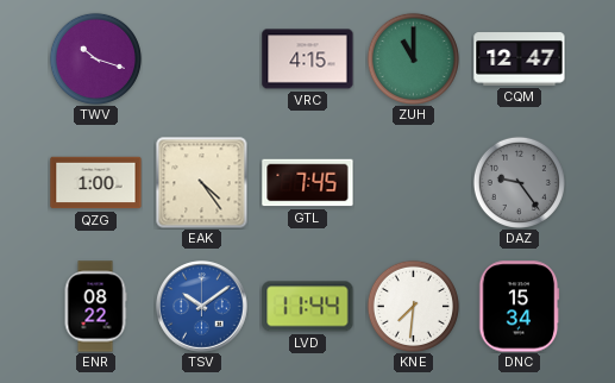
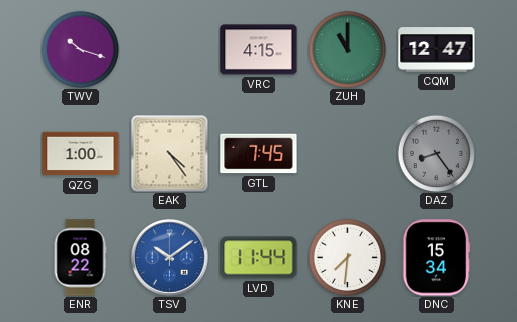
DAZ: 9:24 -> 8:24
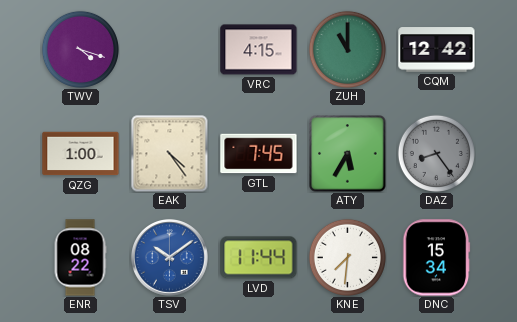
TWV: 10:18 -> 4:18
CQM: 12:47 -> 12:42
ATY: none -> 5:35
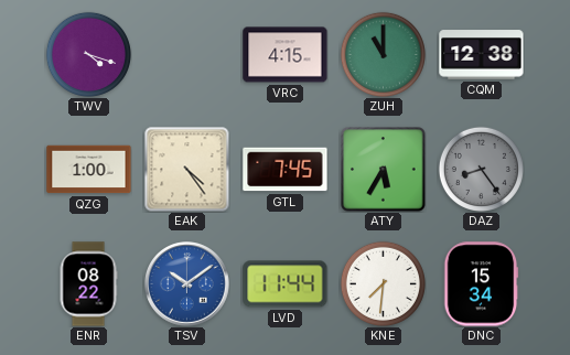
CQM: 12:42 -> 12:38
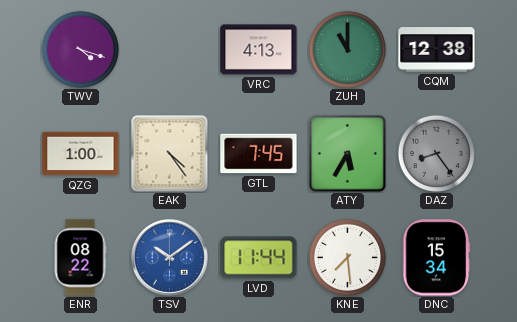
VRC: 4:15 -> 4:13
KNE: 7:31 -> 7:29
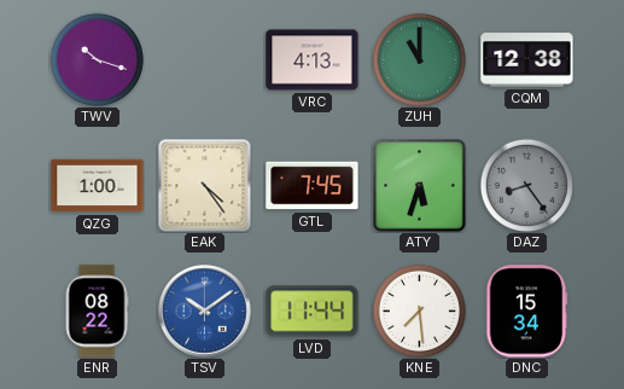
TWV: 4:18 -> 10:18
ATY: 5:35 -> 5:33
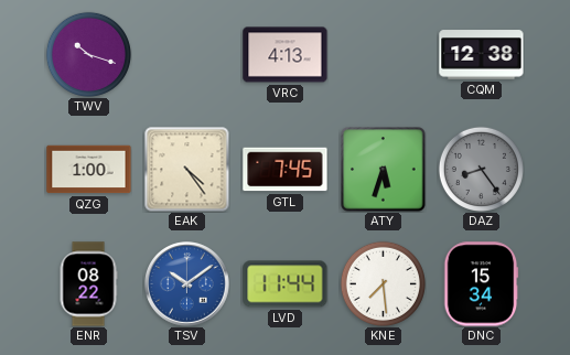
ZUH: 11:00 -> none
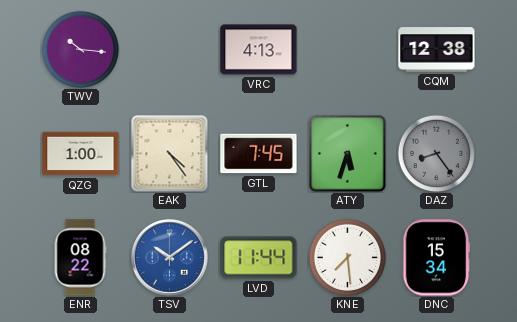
TWV: 10:18 -> 10:16
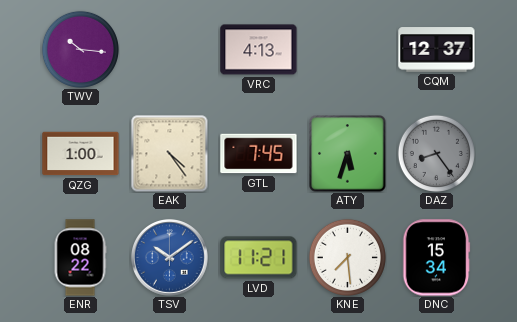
CQM: 12:38 -> 12:37
LVD: 11:44 -> 11:21
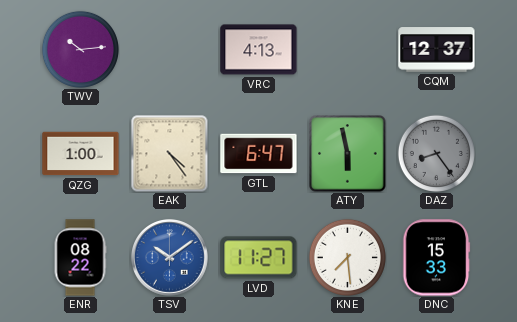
TWV: 10:16 -> 10:14
GTL: 7:45 -> 6:47
ATY: 5:33 -> 5:58
LVD: 11:21 -> 11:27
DNC: 15:34 -> 15:33
